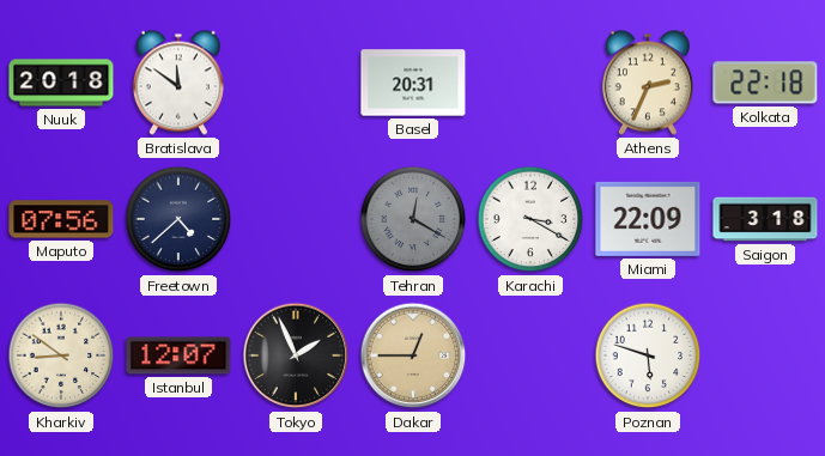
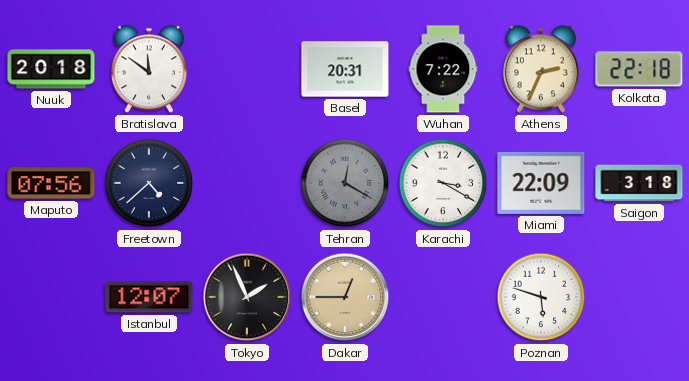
Wuhan: none -> 7:22
Kharkiv: 8:51 -> none
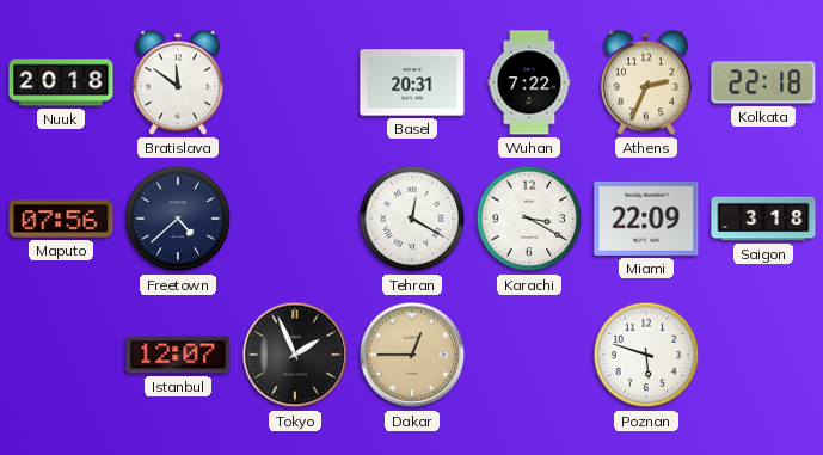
Tehran dial: grey -> white
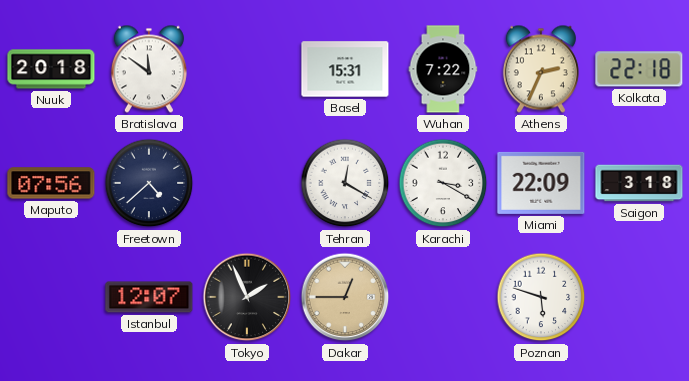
Basel: 20:31 -> 15:31
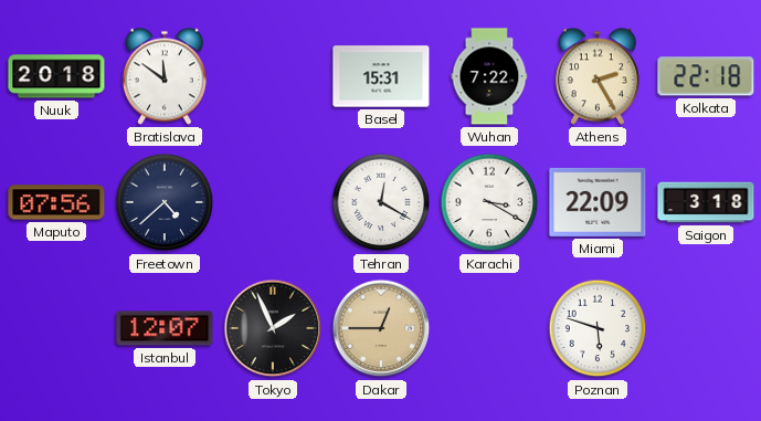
Athens: 2:34 -> 2:25
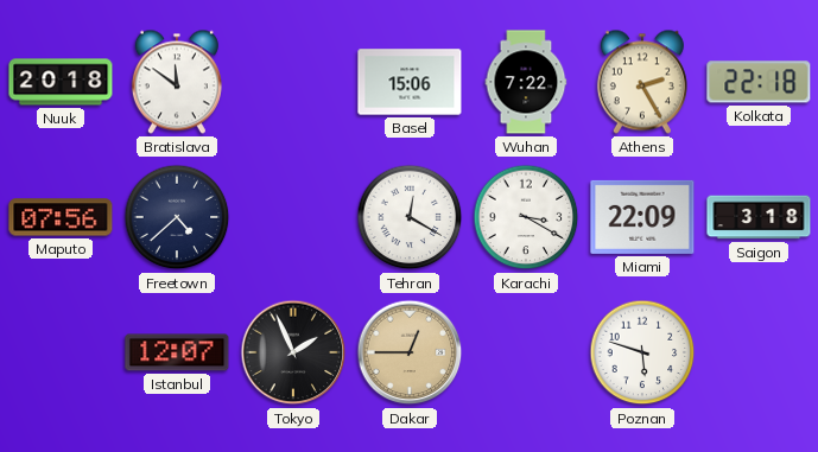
Basel: 15:31 -> 15:06
